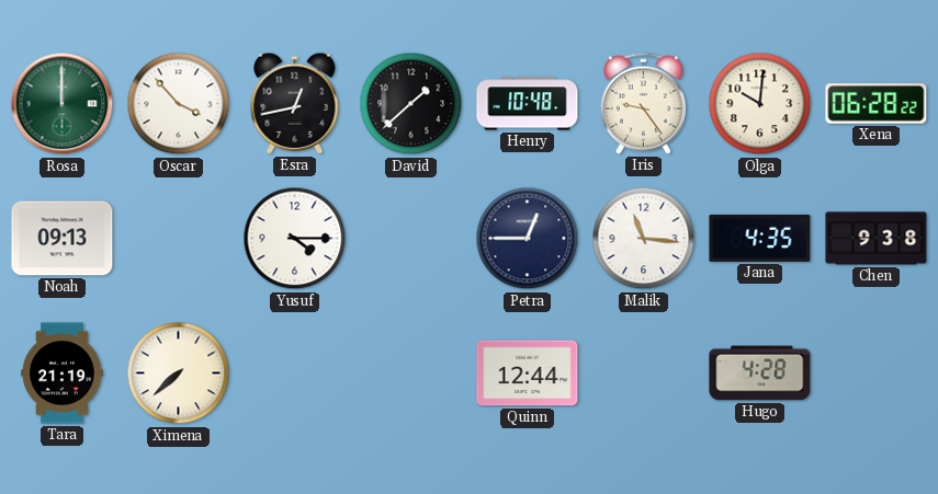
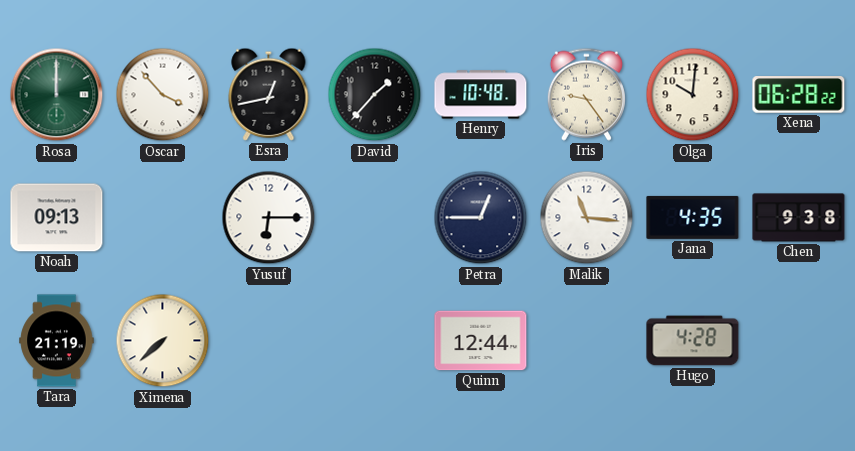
David: 1:38 -> 1:37
Yusuf: 4:15 -> 6:15
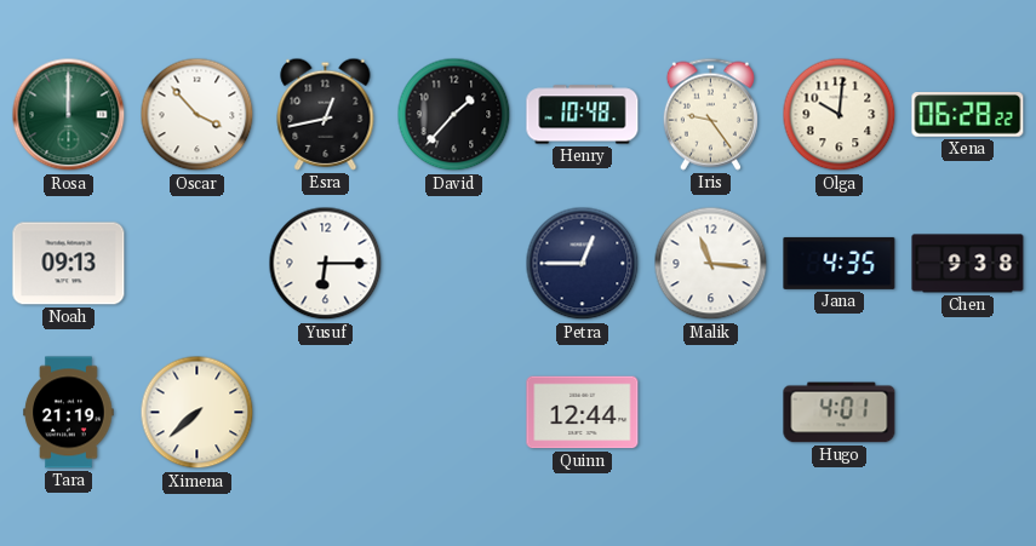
Hugo: 4:28 -> 4:01
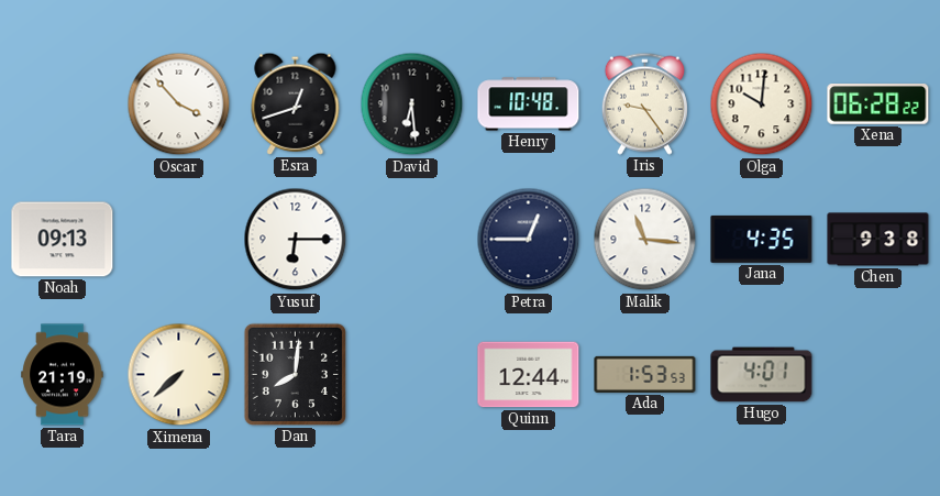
Rosa: 12:00 -> none
Esra: 12:43 -> 12:42
David: 1:37 -> 6:29
Dan: none -> 8:01
Ada: none -> 1:53
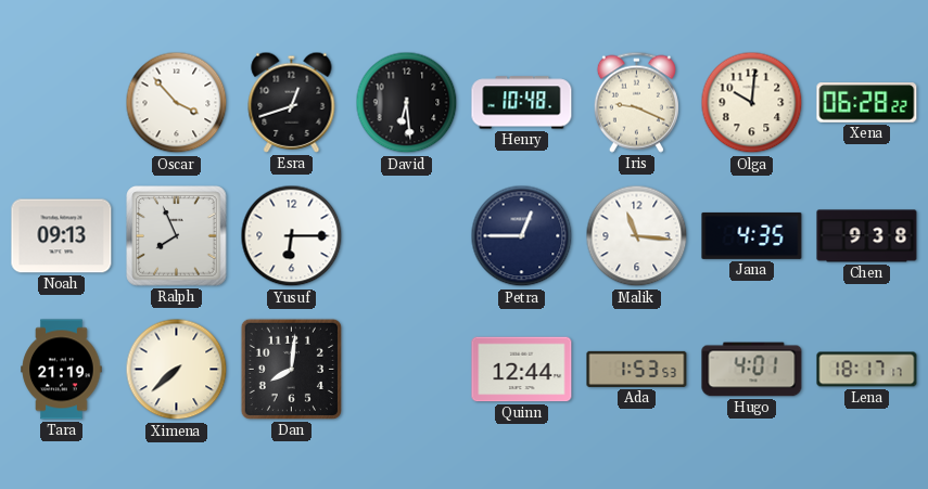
Iris: 9:24 -> 9:19
Ralph: none -> 7:56
Lena: none -> 18:17
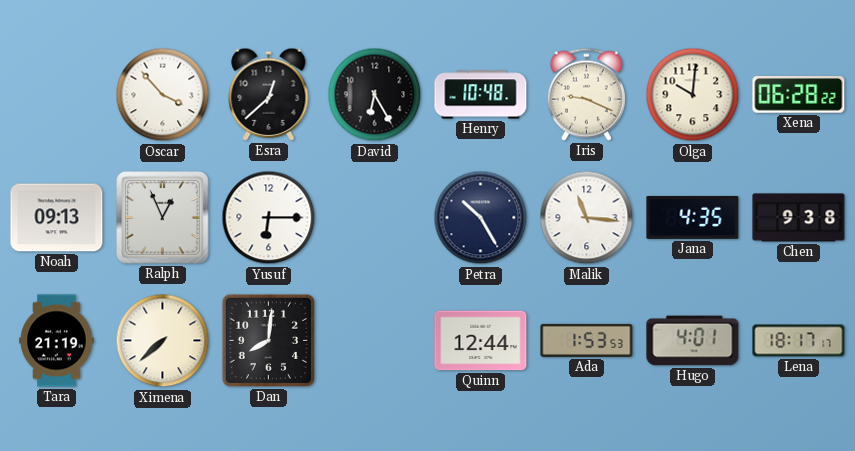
Esra: 12:42 -> 12:38
David: 6:29 -> 6:25
Ralph: 7:56 -> 12:56
Petra: 12:45 -> 10:25
